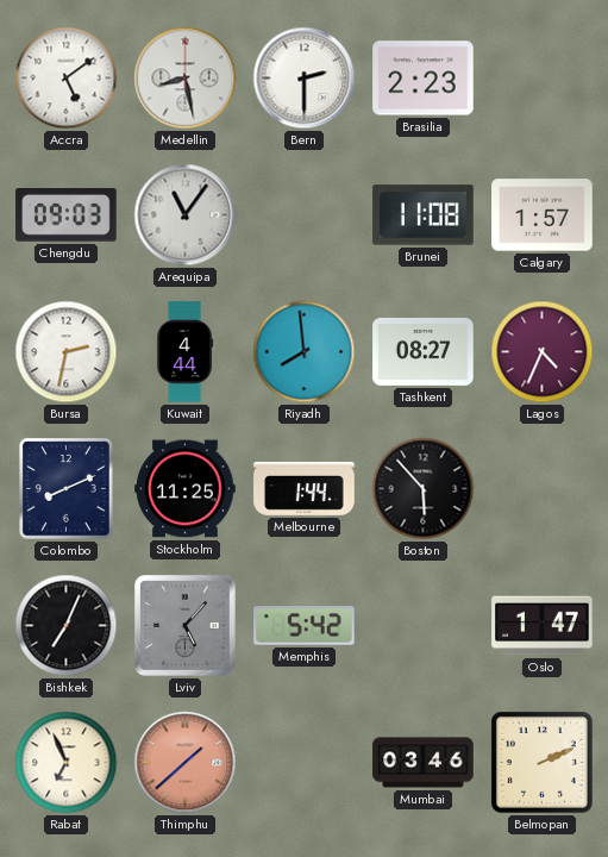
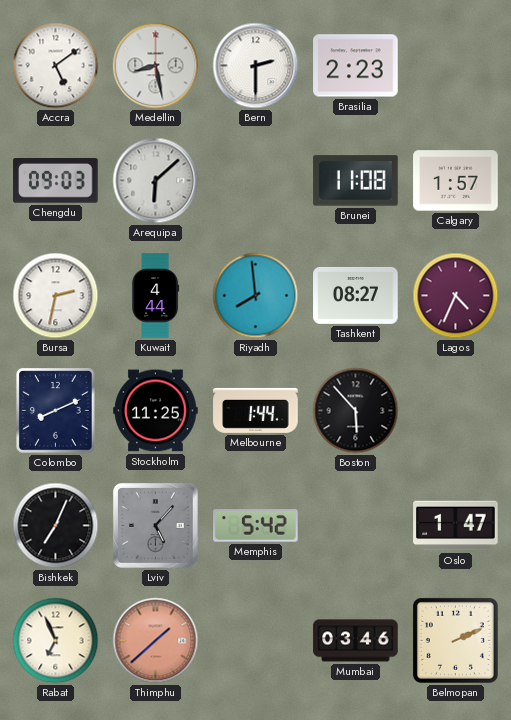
Arequipa: 11:06 -> 6:08
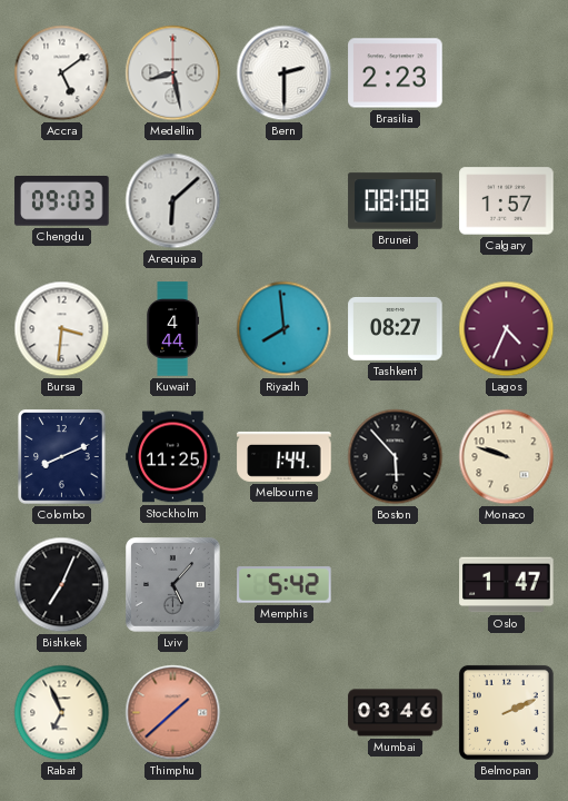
Brunei: 11:08 -> 08:08
Bursa: 2:32 -> 3:31
Monaco: none -> 9:48
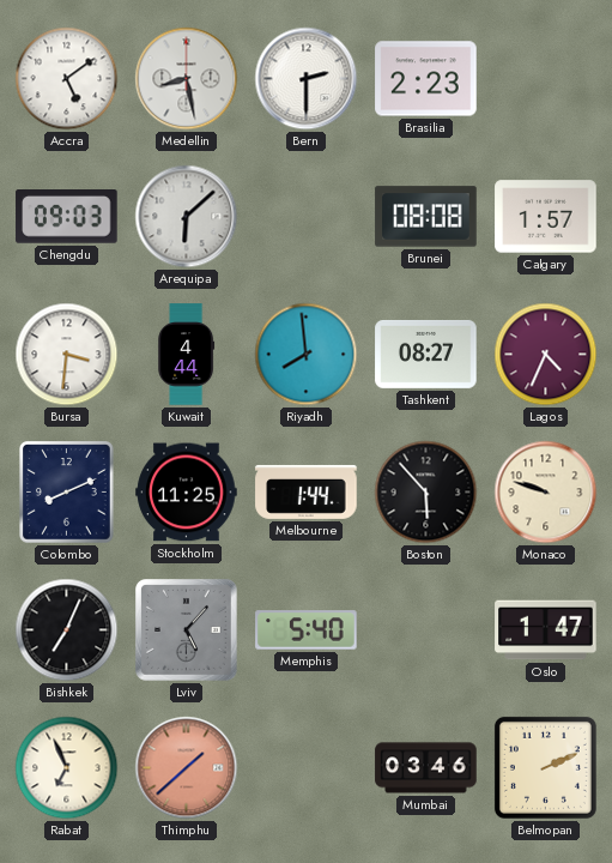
Memphis: 5:42 -> 5:40
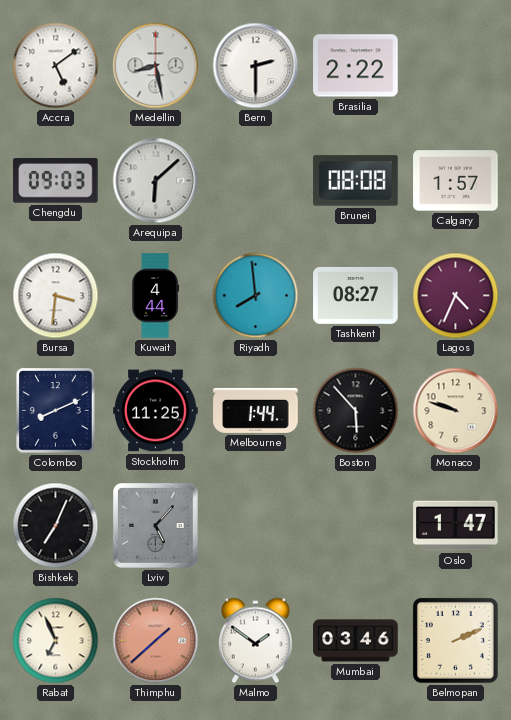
Brasilia: 2:23 -> 2:22
Memphis: 5:40 -> none
Malmo: none -> 1:51
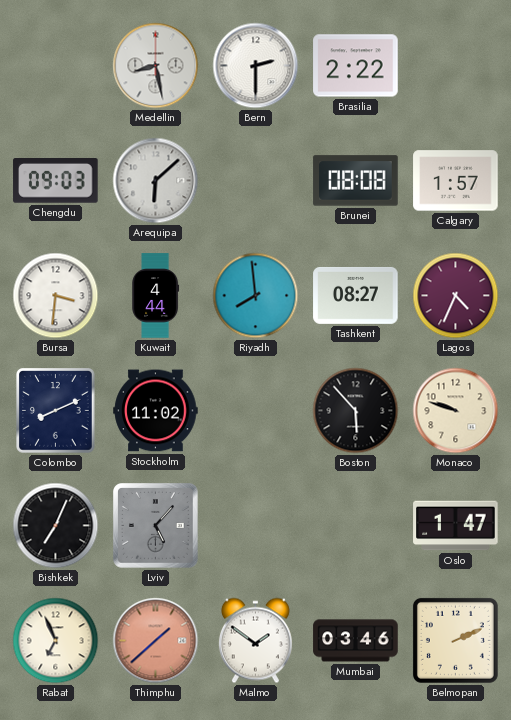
Accra: 5:09 -> none
Stockholm: 11:25 -> 11:02
Melbourne: 1:44 -> none
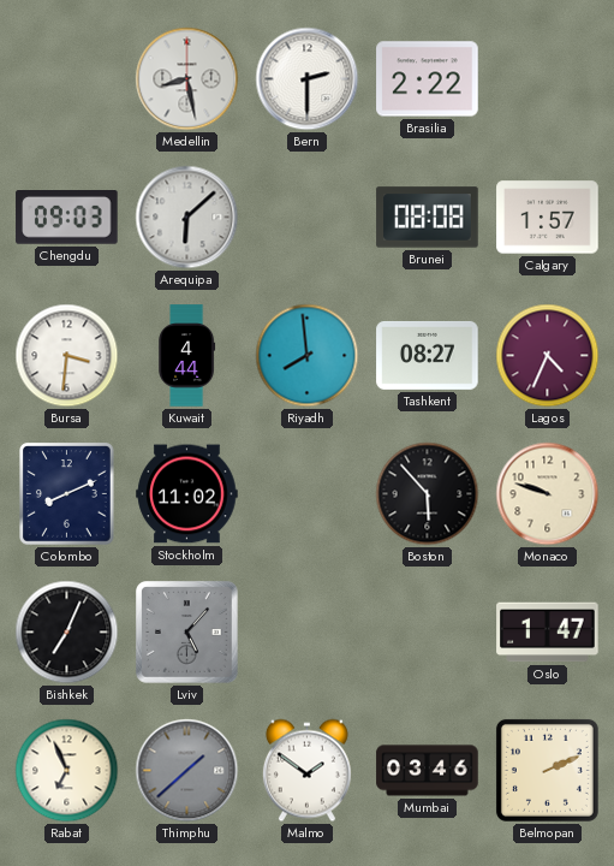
Thimphu dial: salmon -> grey
